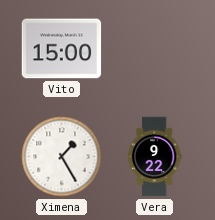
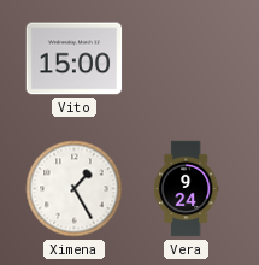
Vera: 9:22 -> 9:24
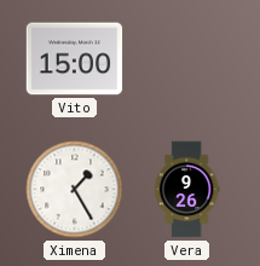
Vera: 9:24 -> 9:26
